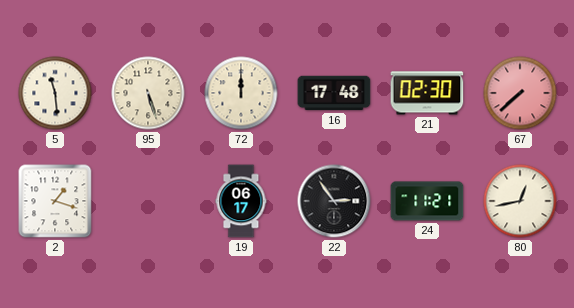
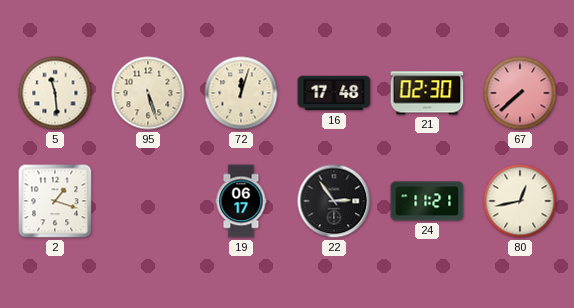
72: 12:00 -> 12:03
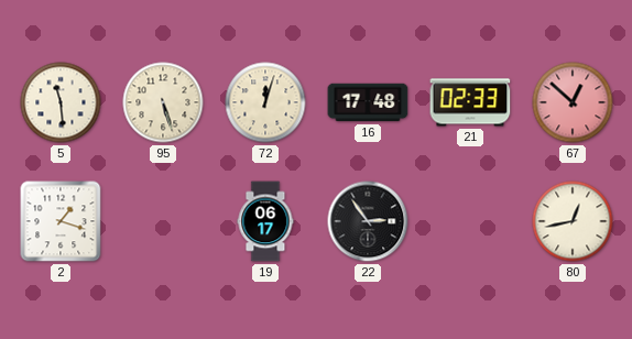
21: 02:30 -> 02:33
67: 7:38 -> 12:52
24: 11:21 -> none
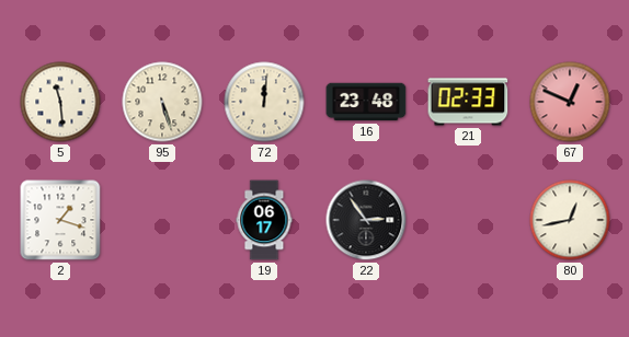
72: 12:03 -> 12:01
16: 17:48 -> 23:48
67: 12:52 -> 12:49
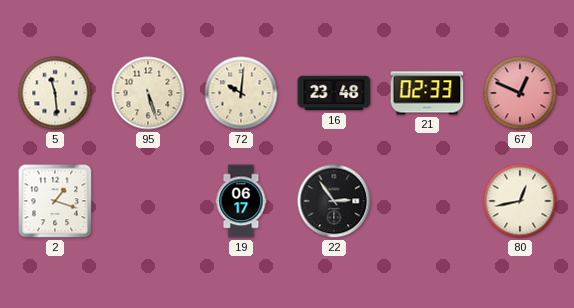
72: 12:01 -> 10:01
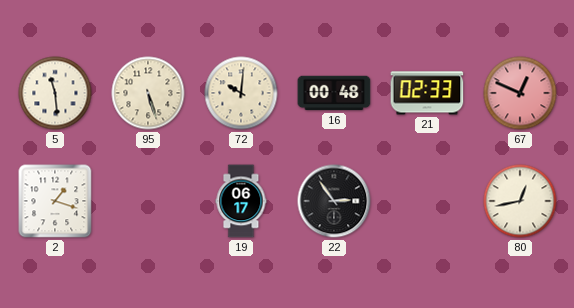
16: 23:48 -> 00:48
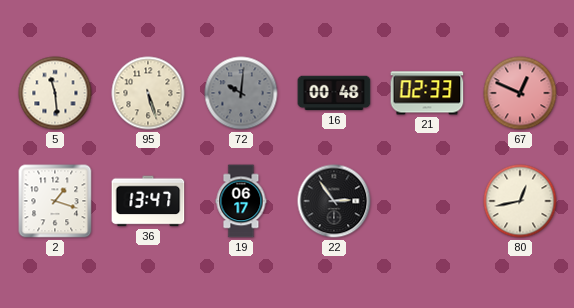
72 dial: cream -> grey
36: none -> 13:47
